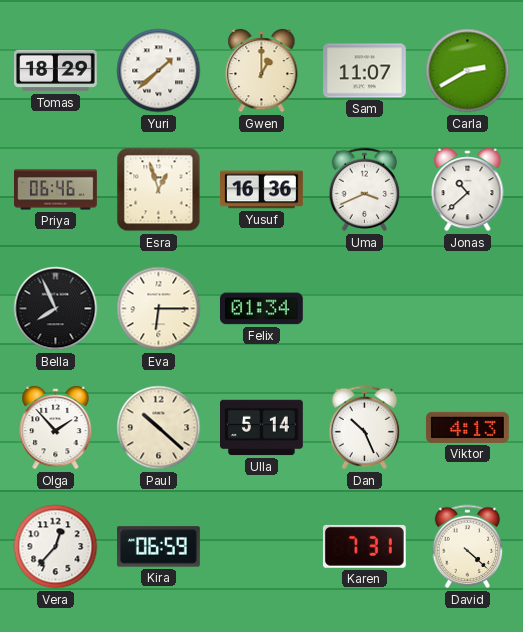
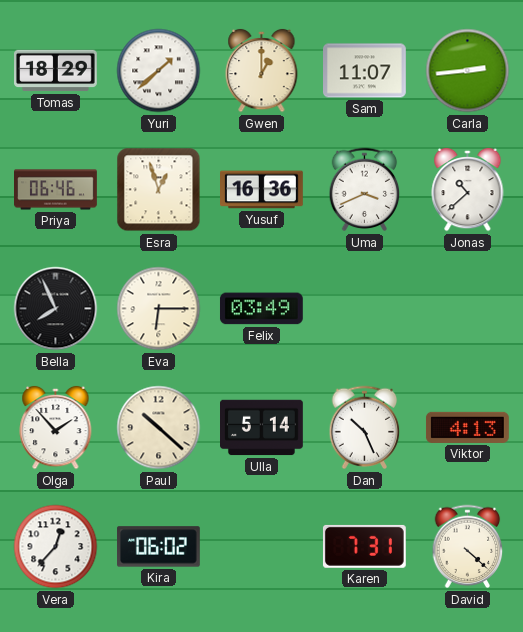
Carla: 2:40 -> 2:44
Felix: 01:34 -> 03:49
Kira: 06:59 -> 06:02
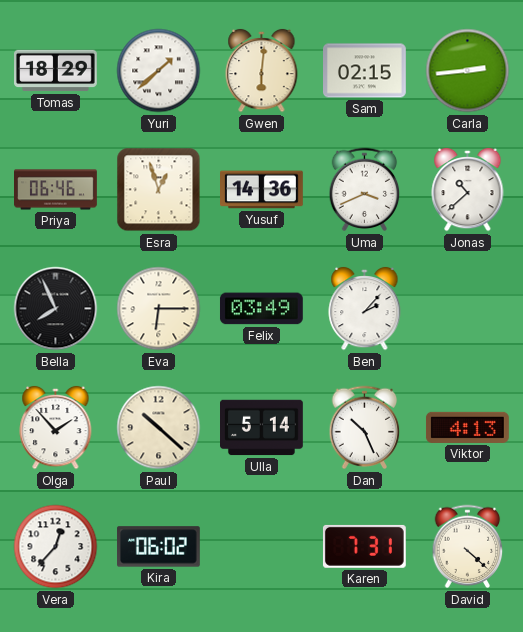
Gwen: 1:00 -> 6:01
Sam: 11:07 -> 02:15
Yusuf: 16:36 -> 14:36
Ben: none -> 2:07
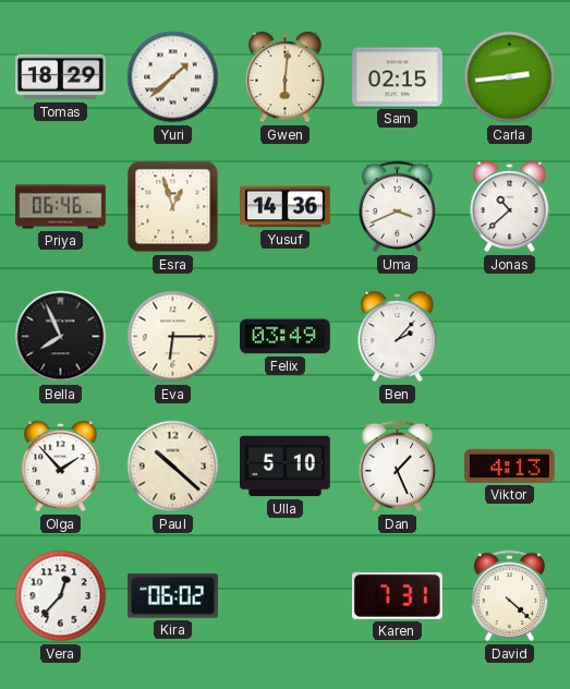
Ulla: 5:14 -> 5:10
Dan: 10:26 -> 1:26
